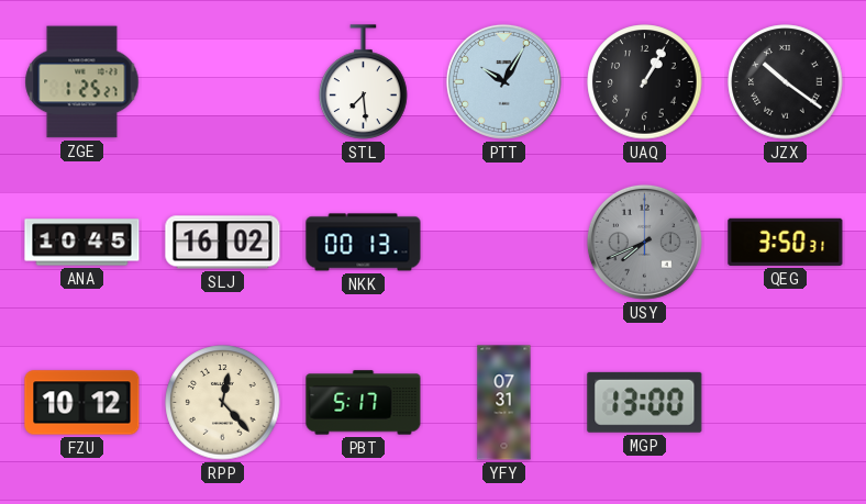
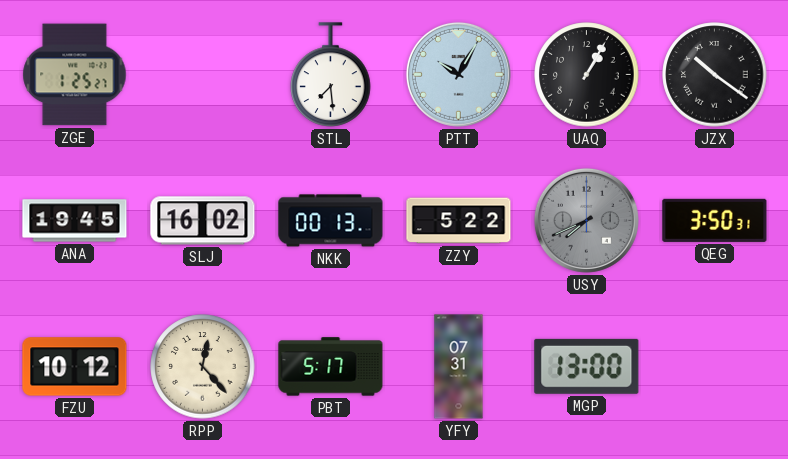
ANA: 10:45 -> 19:45
ZZY: none -> 5:22
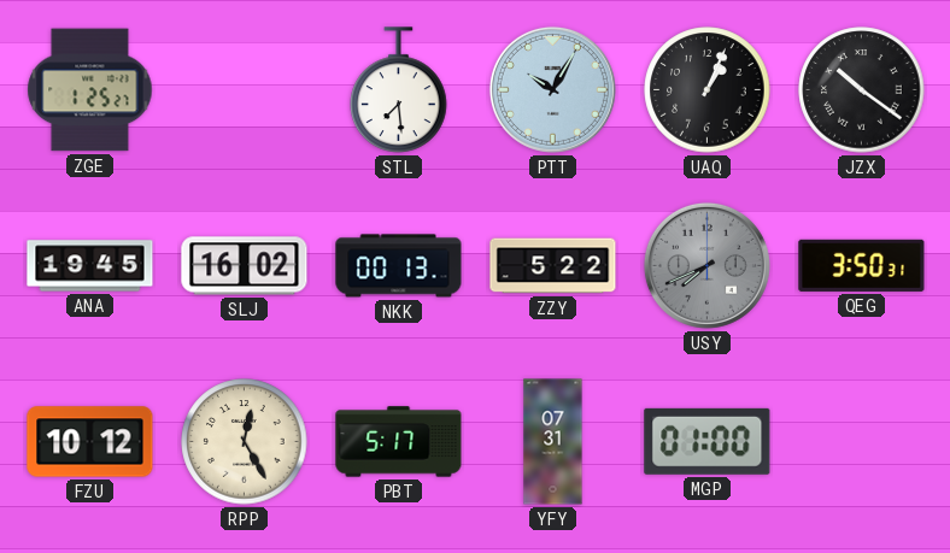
UAQ: 1:05 -> 1:04
RPP: 12:23 -> 12:25
MGP: 13:00 -> 01:00
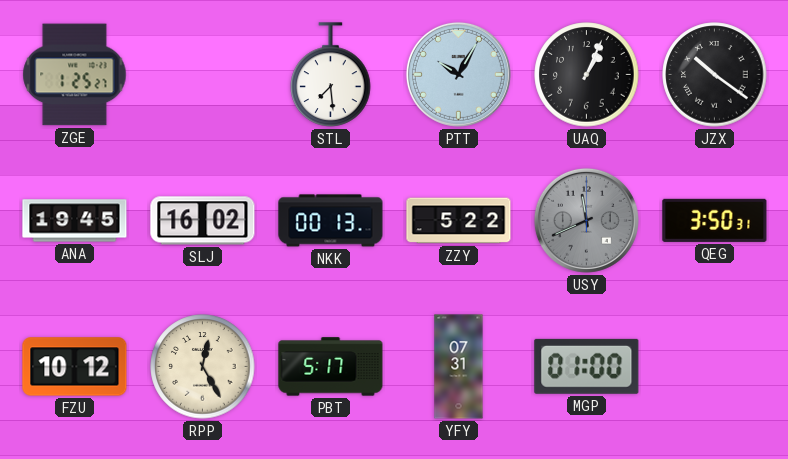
USY: 7:41 -> 11:41
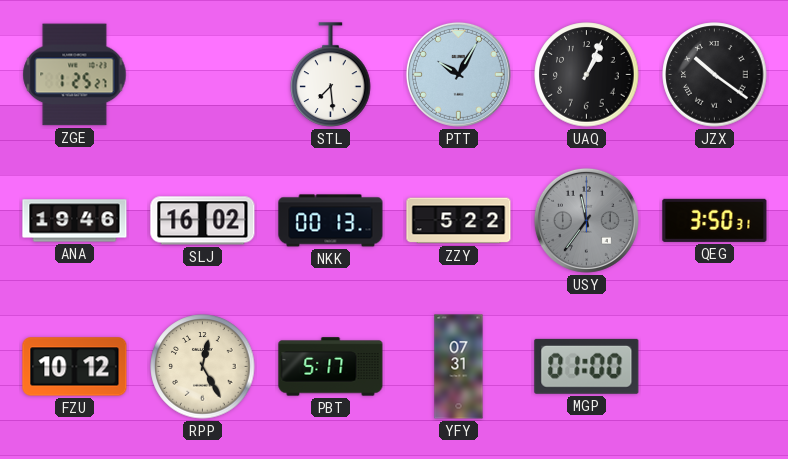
ANA: 19:45 -> 19:46
USY: 11:41 -> 11:36
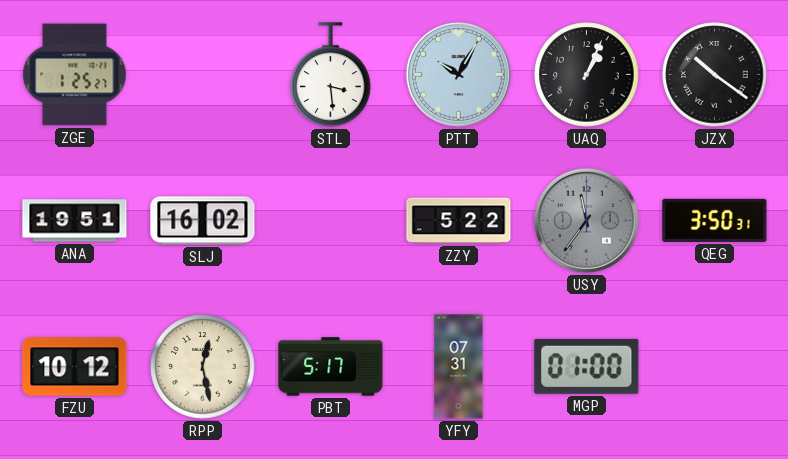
STL: 7:29 -> 3:29
ANA: 19:46 -> 19:51
NKK: 00:13 -> none
RPP: 12:25 -> 12:28
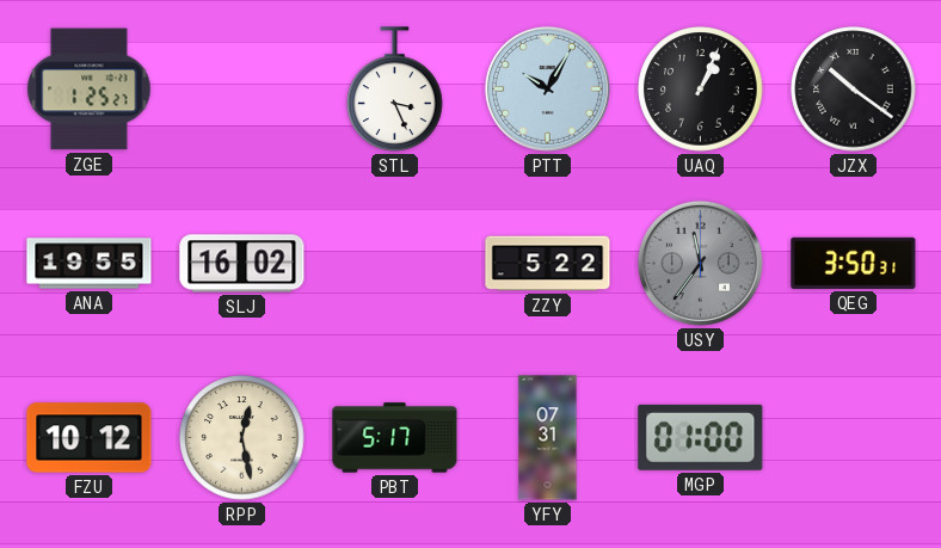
STL: 3:29 -> 3:26
ANA: 19:51 -> 19:55
